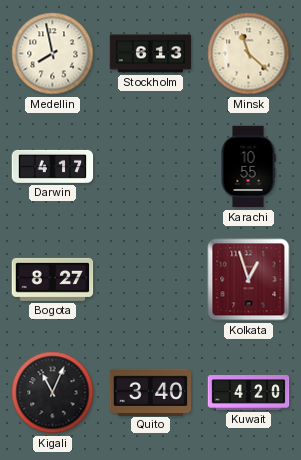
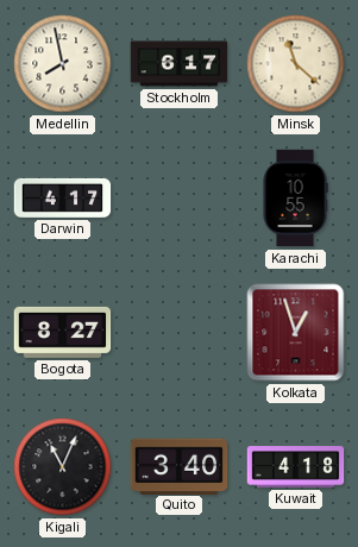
Stockholm: 6:13 -> 6:17
Kuwait: 4:20 -> 4:18
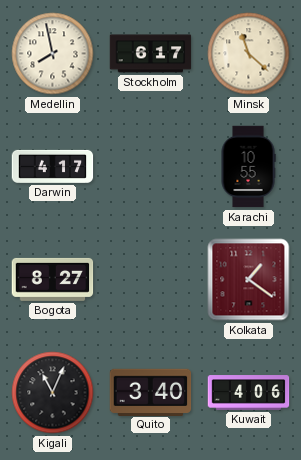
Kolkata: 12:57 -> 1:21
Kuwait: 4:18 -> 4:06
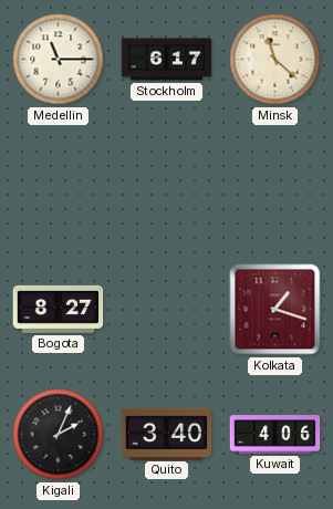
Medellin: 7:58 -> 11:15
Darwin: 4:17 -> none
Karachi: 10:55 -> none
Kolkata: 1:21 -> 1:18
Kigali: 11:04 -> 2:04
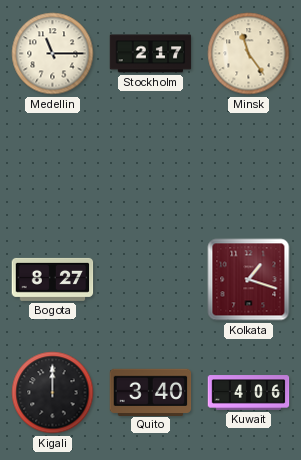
Stockholm: 6:17 -> 2:17
Minsk: 11:22 -> 11:24
Kigali: 2:04 -> 12:00
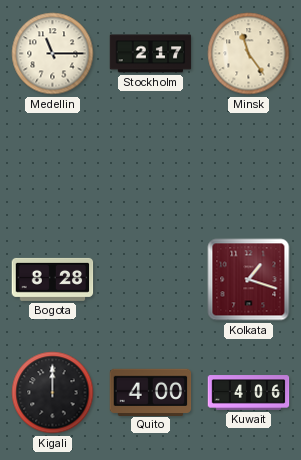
Bogota: 8:27 -> 8:28
Quito: 3:40 -> 4:00
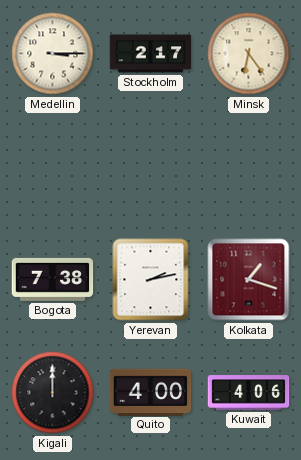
Medellin: 11:15 -> 3:15
Minsk: 11:24 -> 6:24
Bogota: 8:28 -> 7:38
Yerevan: none -> 2:13
